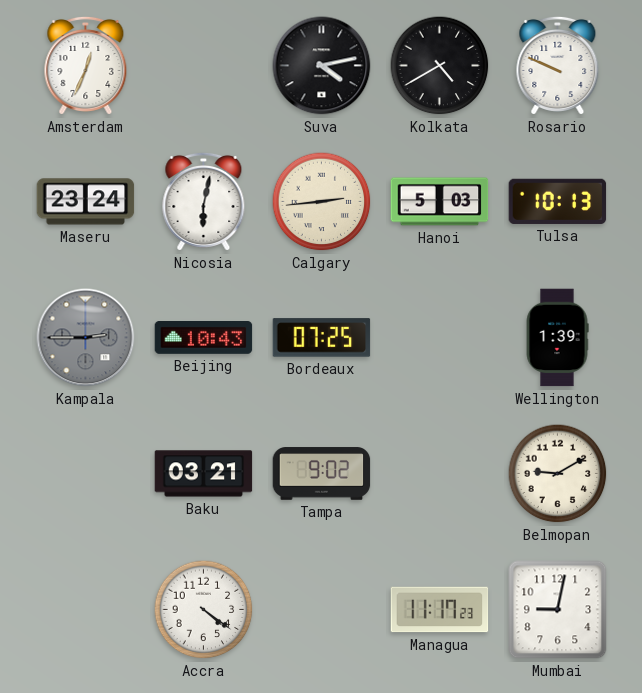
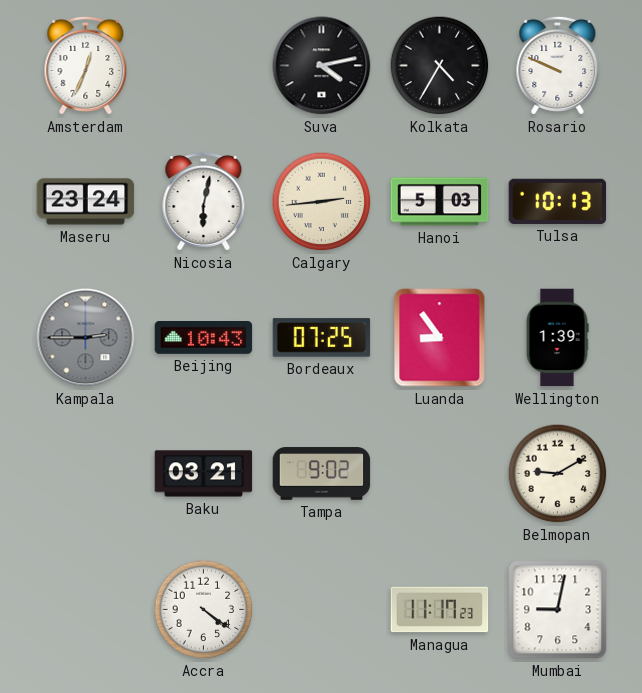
Kolkata: 4:40 -> 4:35
Luanda: none -> 8:54
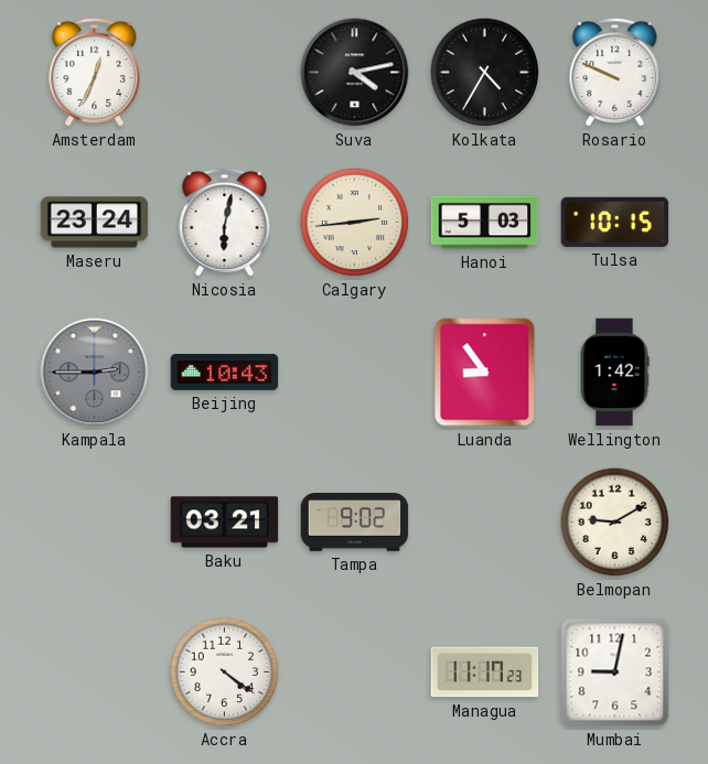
Tulsa: 10:13 -> 10:15
Bordeaux: 07:25 -> none
Wellington: 1:39 -> 1:42
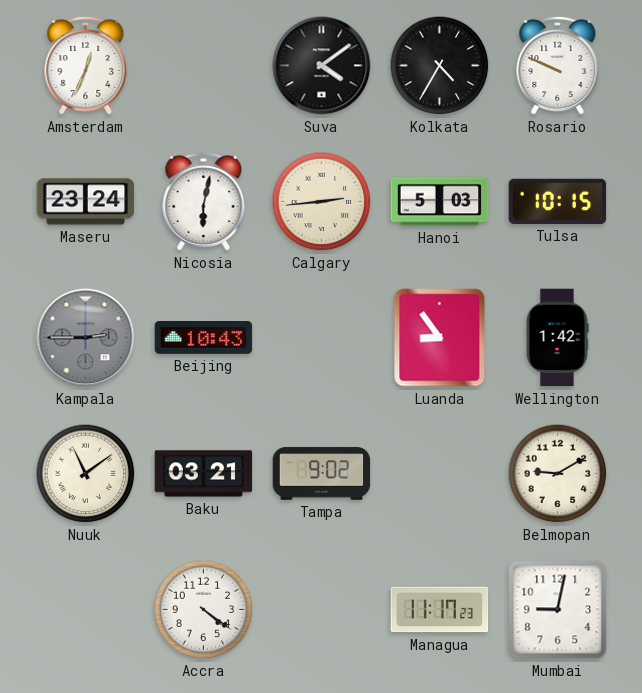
Suva: 4:13 -> 4:09
Nuuk: none -> 11:09
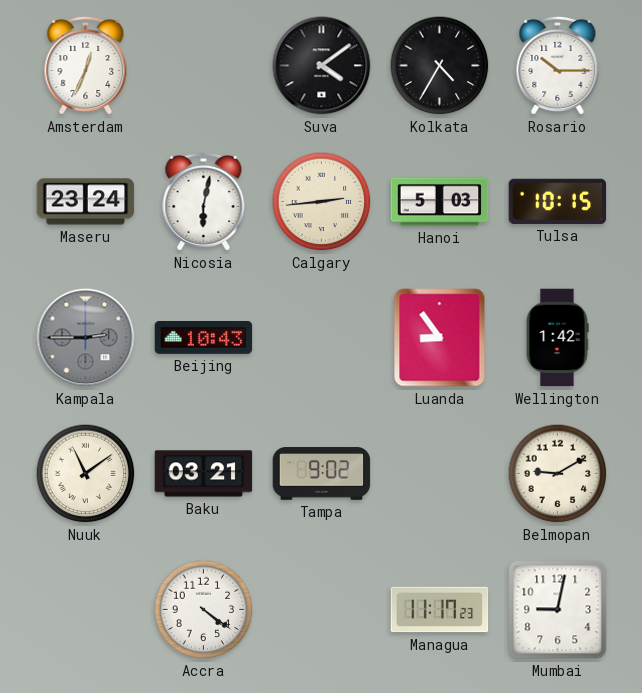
Rosario: 9:49 -> 10:15
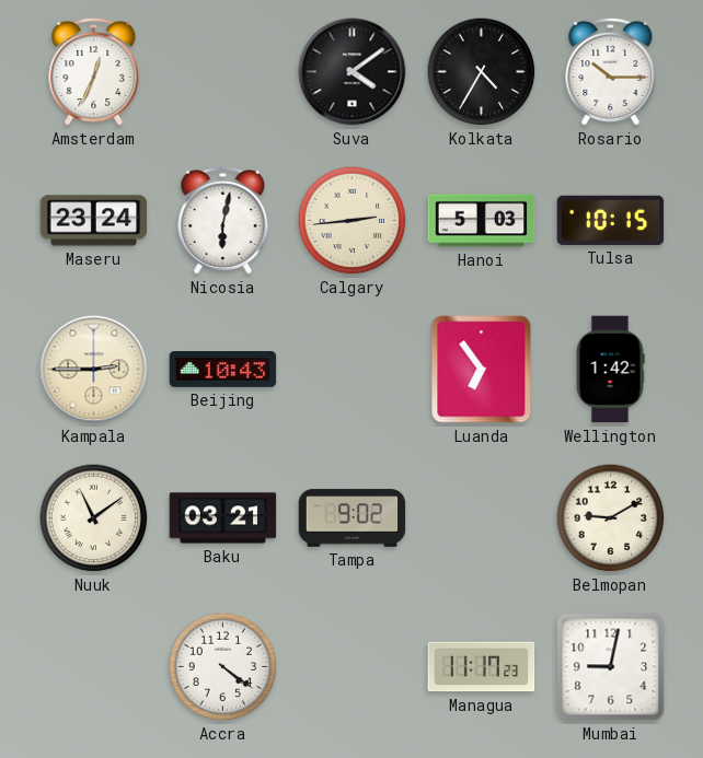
Kampala dial: grey -> cream
Luanda: 8:54 -> 6:54
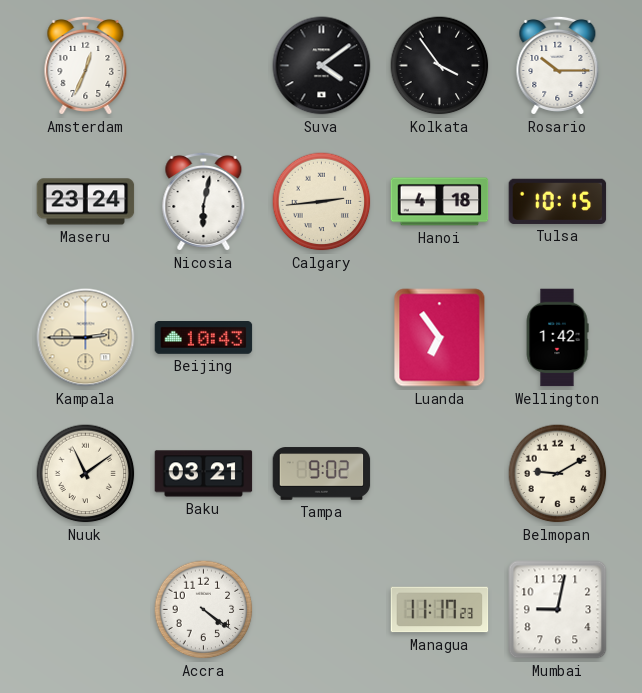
Kolkata: 4:35 -> 3:54
Hanoi: 5:03 -> 4:18
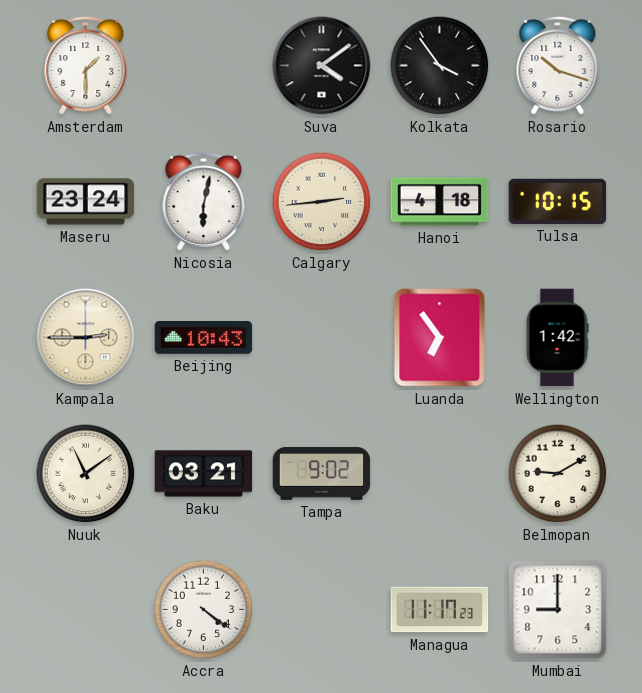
Amsterdam: 12:34 -> 1:30
Rosario: 10:15 -> 10:18
Mumbai: 9:02 -> 9:00
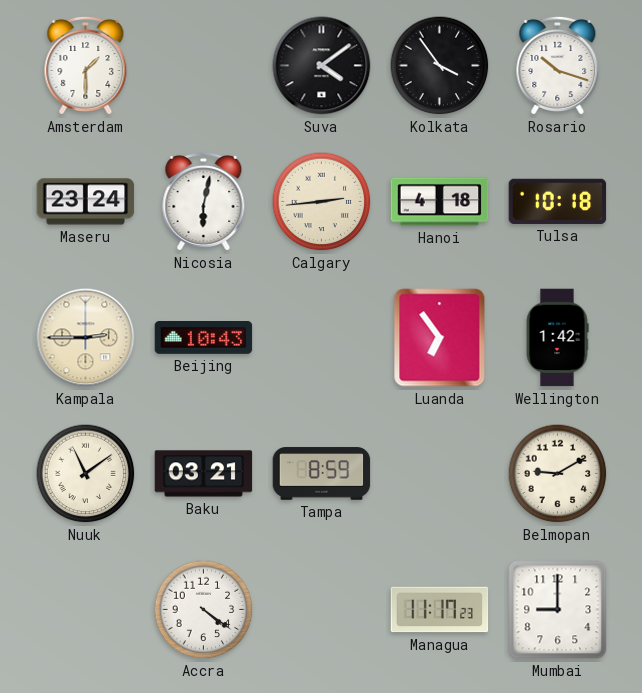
Tulsa: 10:15 -> 10:18
Tampa: 9:02 -> 8:59
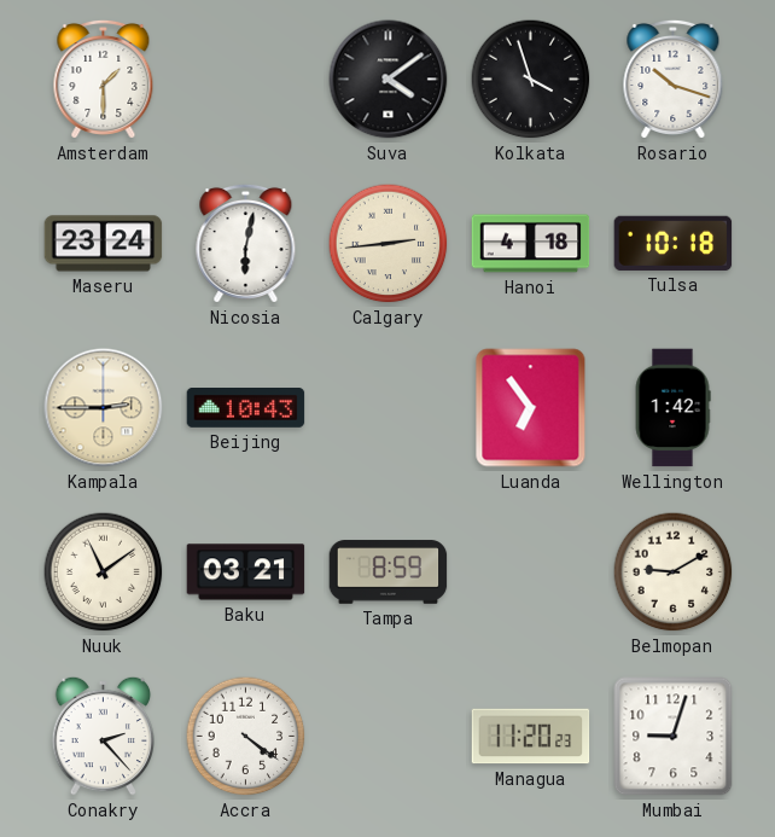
Kolkata: 3:54 -> 3:57
Conakry: none -> 2:23
Managua: 11:17 -> 11:20
Mumbai: 9:00 -> 9:03
